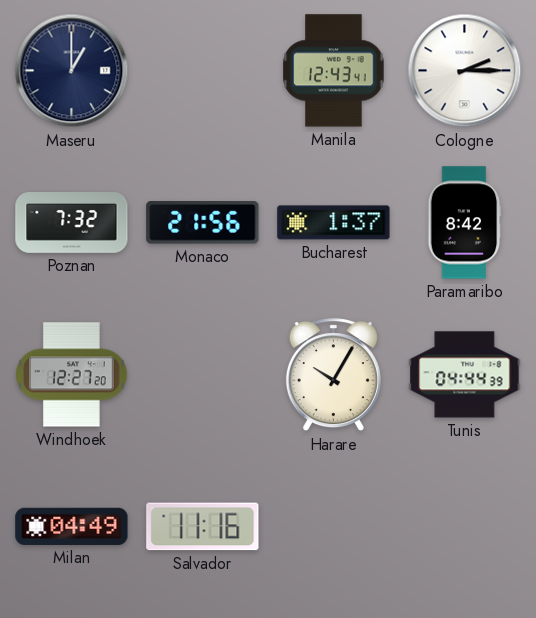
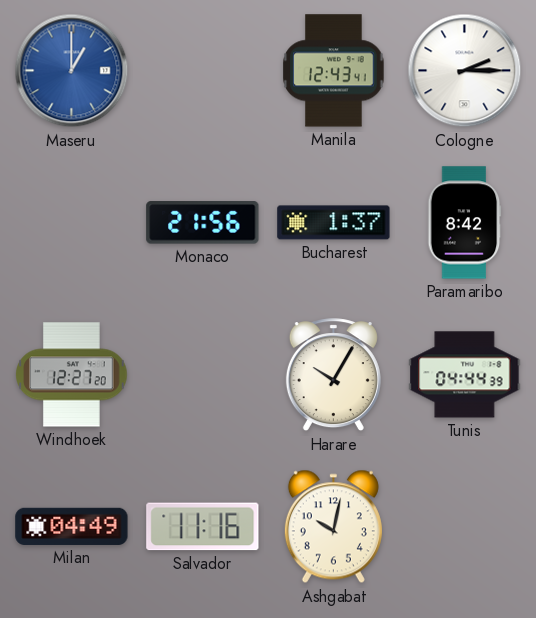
Maseru dial: navy -> blue
Poznan: 7:32 -> none
Ashgabat: none -> 10:02
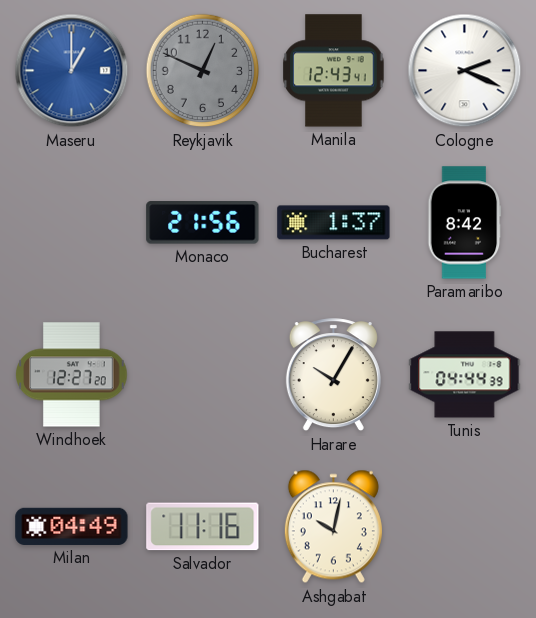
Reykjavik: none -> 12:49
Cologne: 2:15 -> 2:19
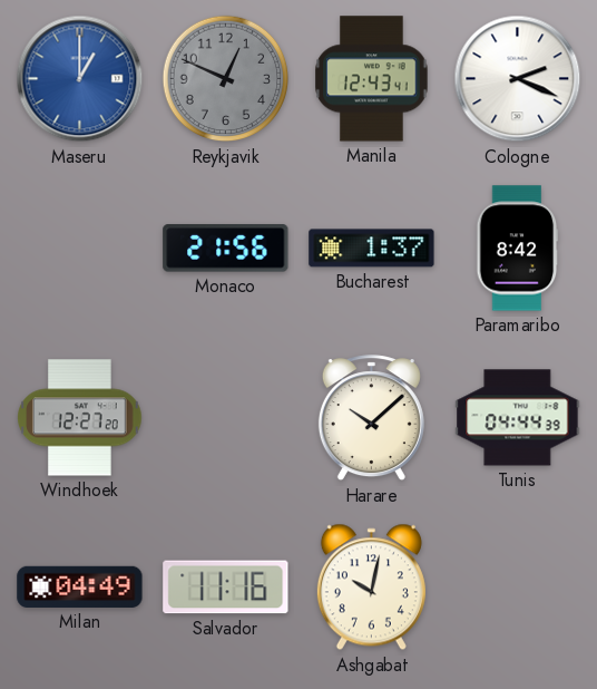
Harare: 10:05 -> 10:08
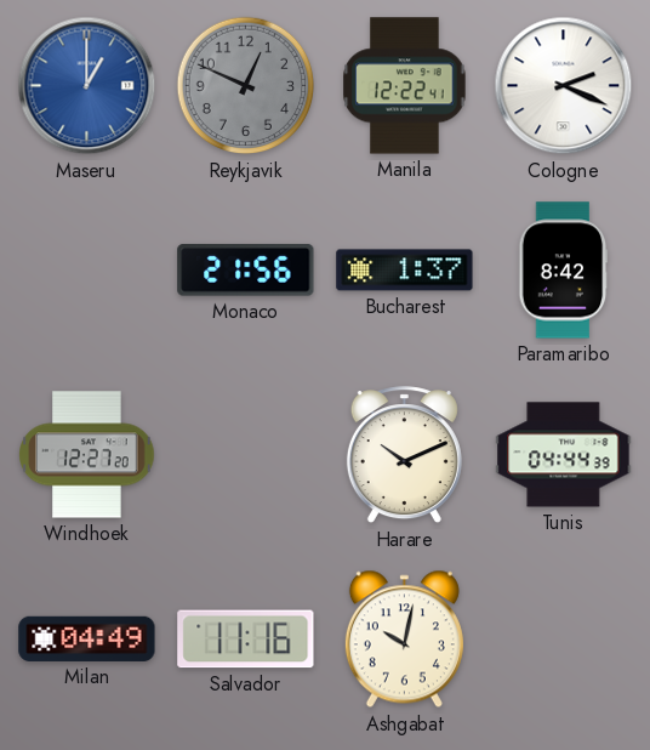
Manila: 12:43 -> 12:22
Harare: 10:08 -> 10:11
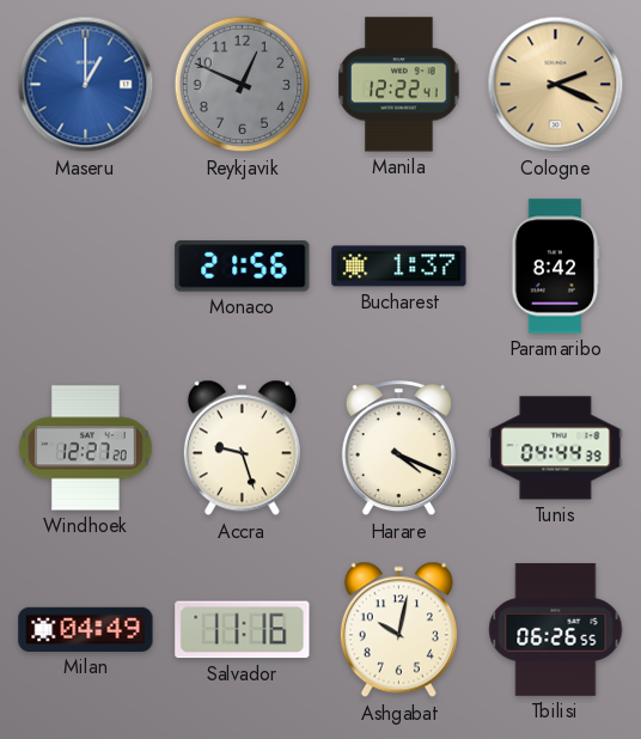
Cologne dial: white -> champagne
Accra: none -> 9:27
Harare: 10:11 -> 4:19
Tbilisi: none -> 06:26
